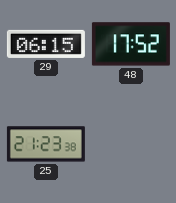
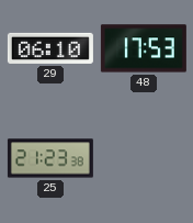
29: 06:15 -> 06:10
48: 17:52 -> 17:53
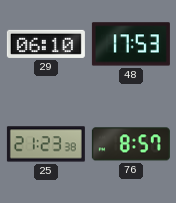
76: none -> 8:57
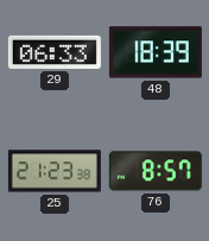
29: 06:10 -> 06:33
48: 17:53 -> 18:39
